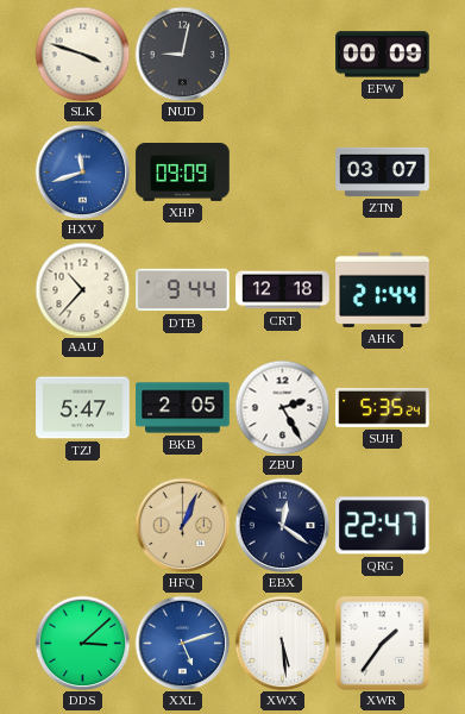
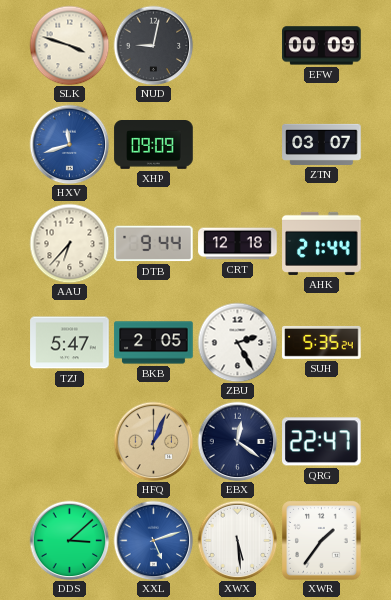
AAU: 10:37 -> 6:37
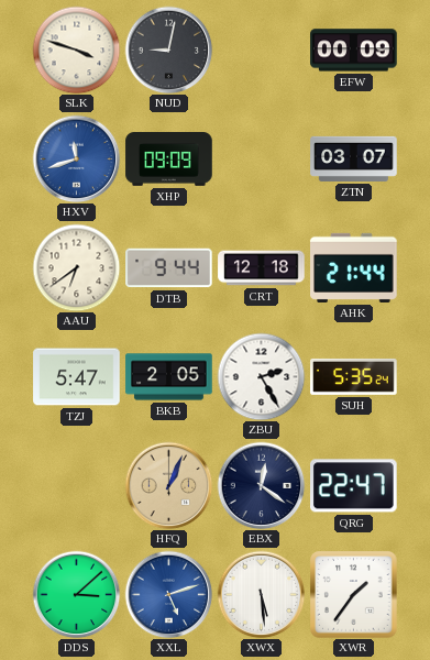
AAU: 6:37 -> 6:39
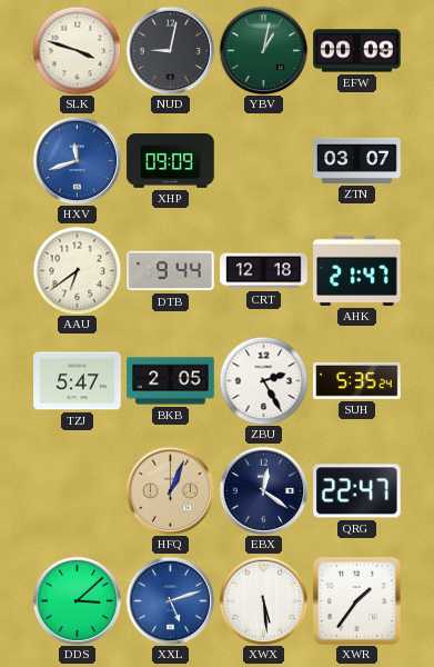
YBV: none -> 1:02
AHK: 21:44 -> 21:47
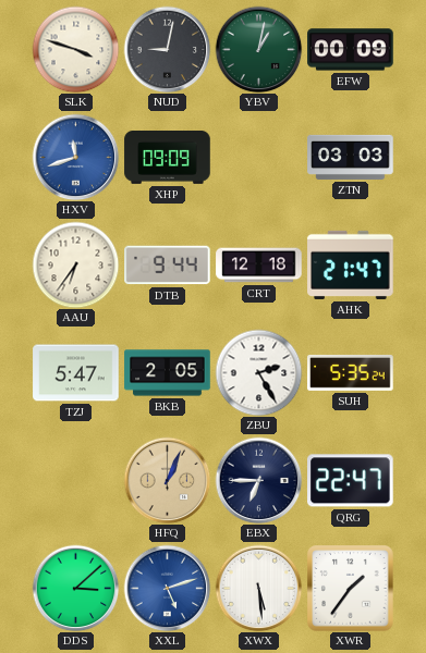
ZTN: 03:07 -> 03:03
AAU: 6:39 -> 6:36
EBX: 12:21 -> 6:45
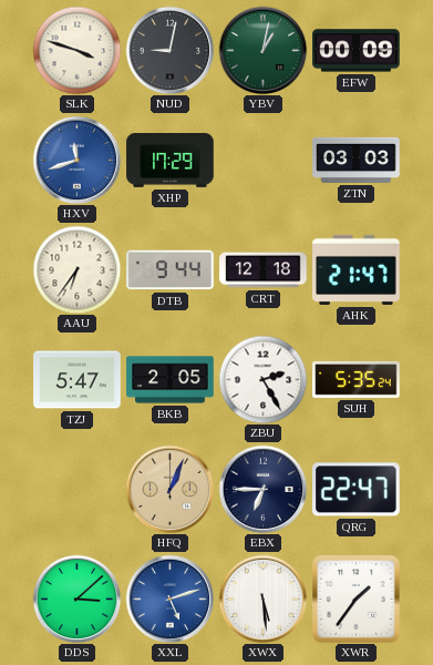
XHP: 09:09 -> 17:29
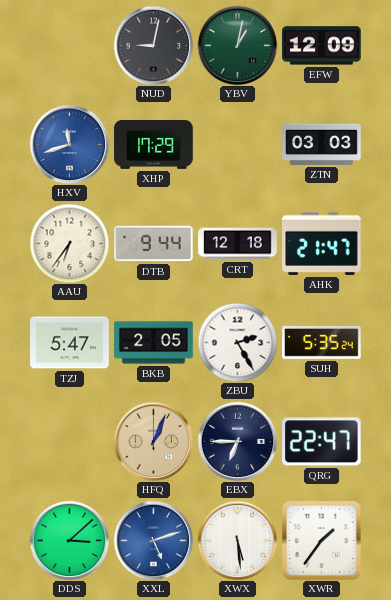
SLK: 3:48 -> none
EFW: 00:09 -> 12:09
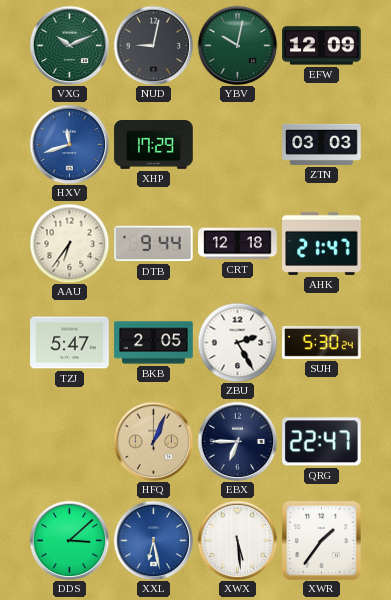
VXG: none -> 10:11
YBV: 1:02 -> 10:02
SUH: 5:35 -> 5:30
XXL: 5:12 -> 6:28
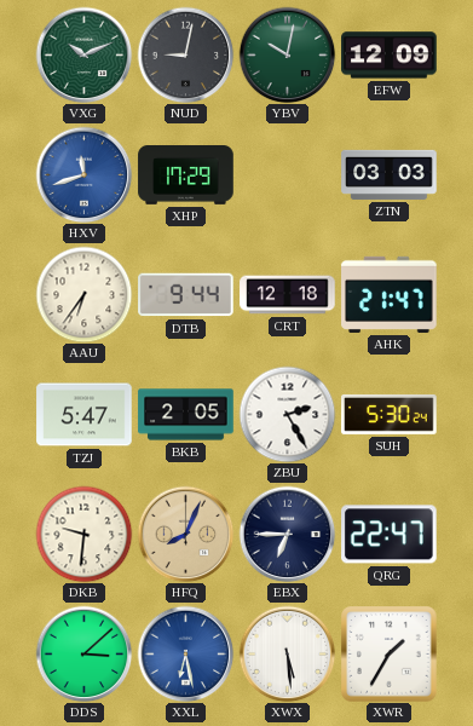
DKB: none -> 9:31
HFQ: 1:04 -> 8:04
XWR: 1:36 -> 1:35
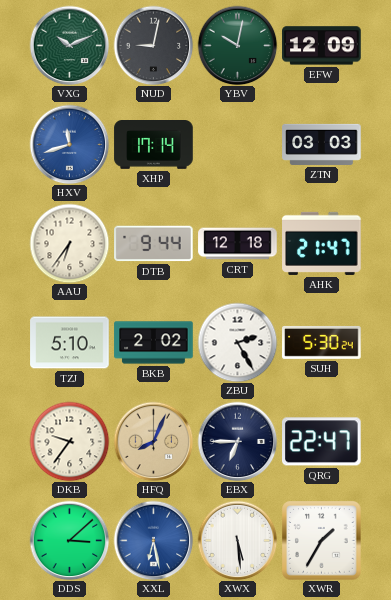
XHP: 17:29 -> 17:14
TZJ: 5:47 -> 5:10
BKB: 2:05 -> 2:02
DKB: 9:31 -> 9:36
